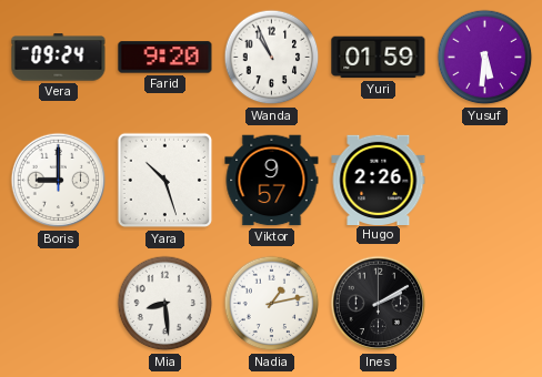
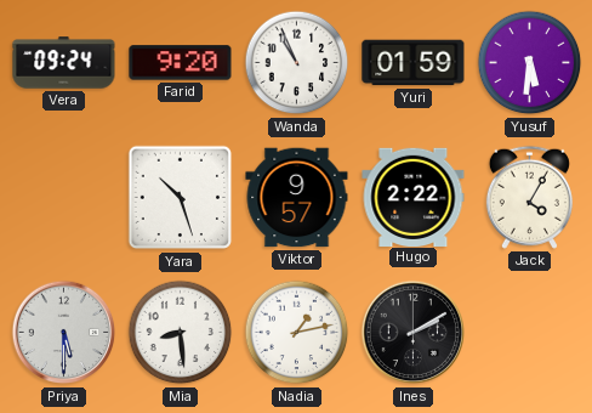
Boris: 9:00 -> none
Hugo: 2:26 -> 2:22
Jack: none -> 4:05
Priya: none -> 5:30
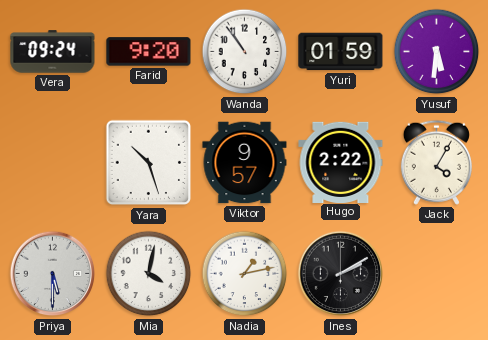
Wanda: 10:56 -> 10:54
Mia: 8:29 -> 4:02
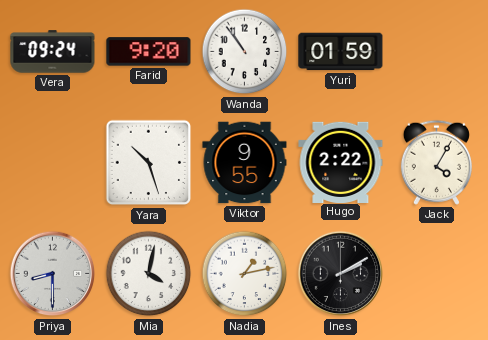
Yusuf: 5:31 -> none
Viktor: 9:57 -> 9:55
Priya: 5:30 -> 8:30
